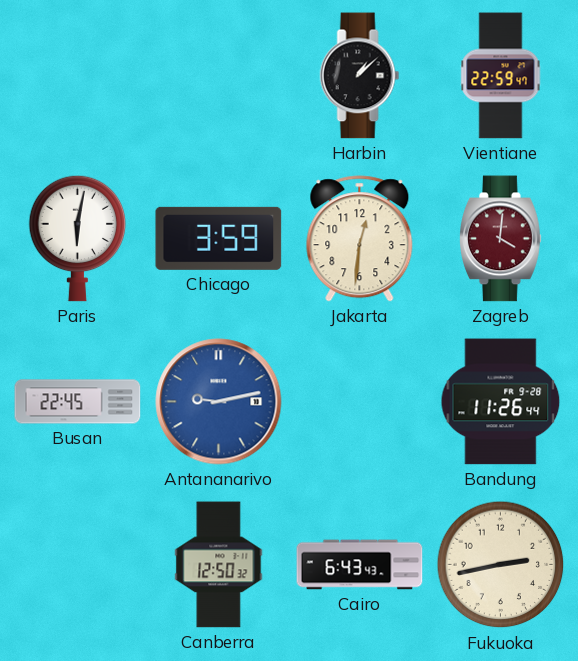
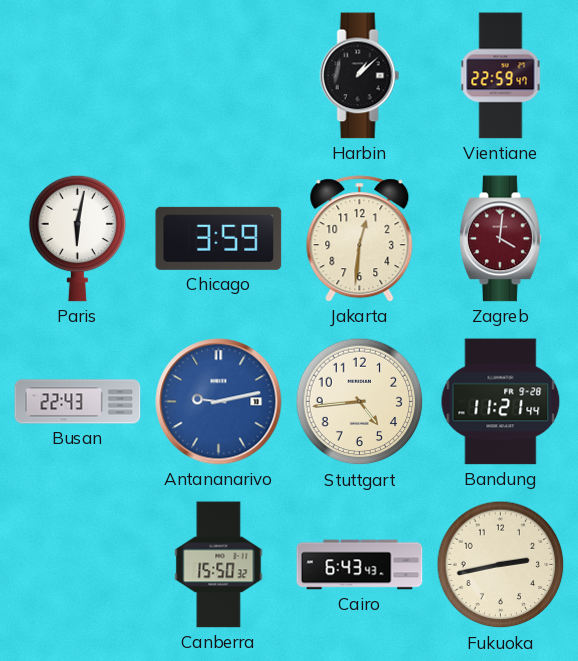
Busan: 22:45 -> 22:43
Stuttgart: none -> 4:44
Bandung: 11:26 -> 11:21
Canberra: 12:50 -> 15:50
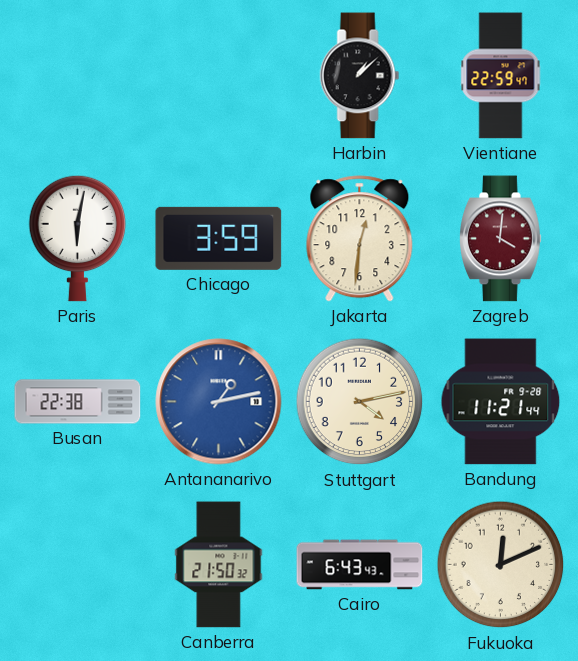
Busan: 22:43 -> 22:38
Antananarivo: 9:13 -> 1:13
Stuttgart: 4:44 -> 4:13
Canberra: 15:50 -> 21:50
Fukuoka: 2:43 -> 12:11
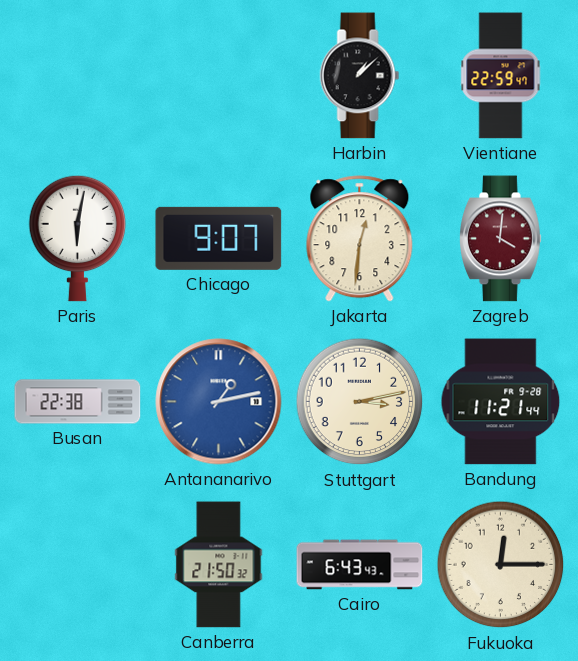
Chicago: 3:59 -> 9:07
Stuttgart: 4:13 -> 3:13
Fukuoka: 12:11 -> 12:15
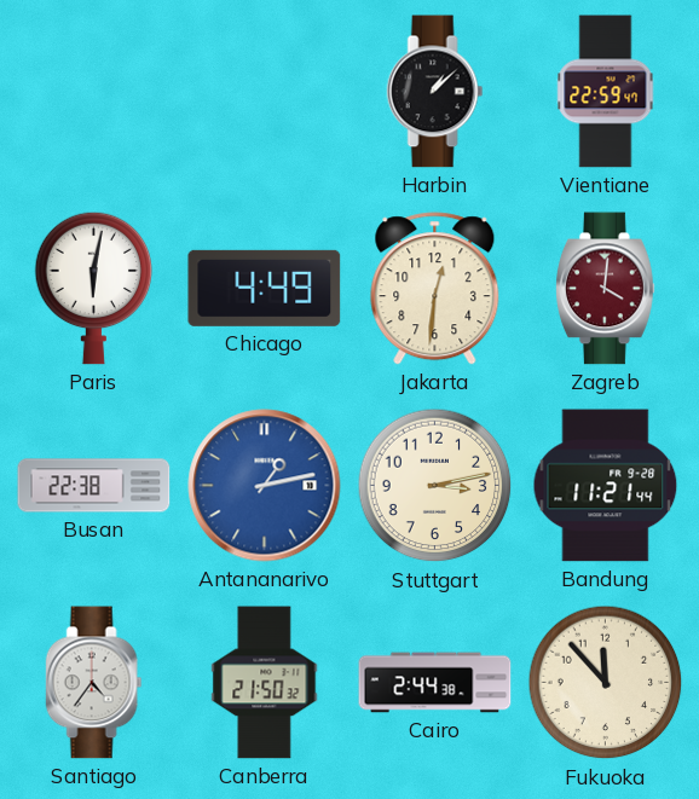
Chicago: 9:07 -> 4:49
Santiago: none -> 4:36
Cairo: 6:43 -> 2:44
Fukuoka: 12:15 -> 11:53
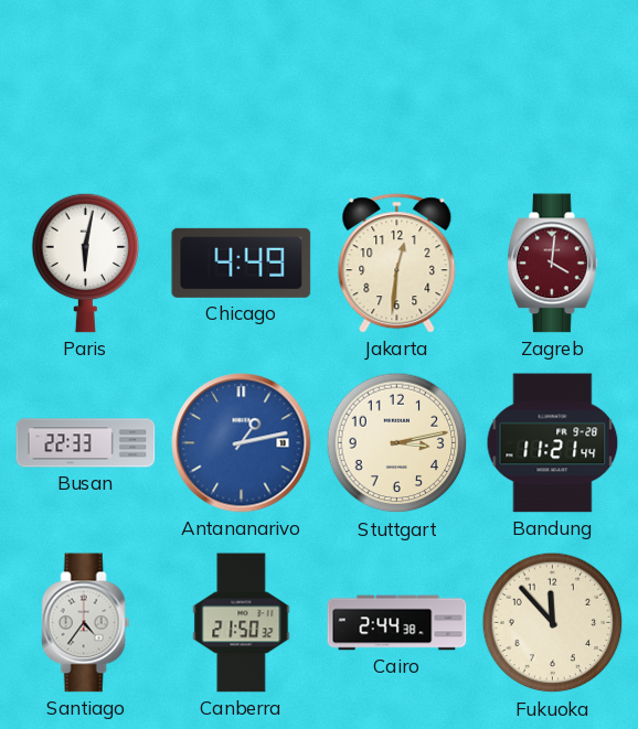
Harbin: 1:08 -> none
Vientiane: 22:59 -> none
Busan: 22:38 -> 22:33
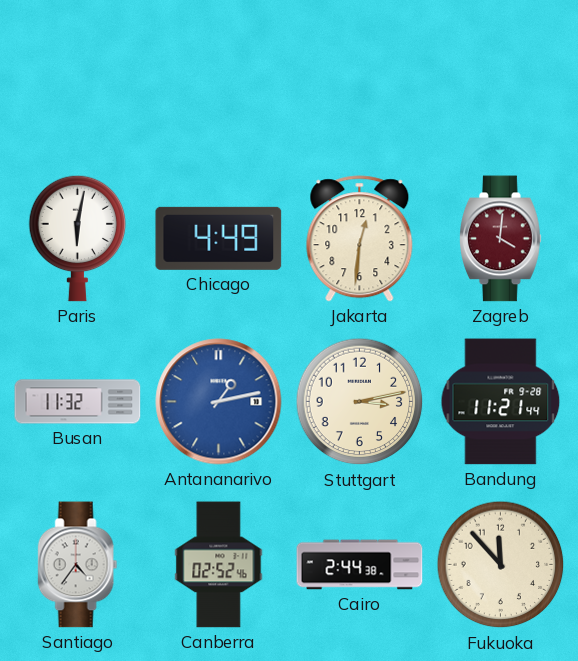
Busan: 22:33 -> 11:32
Canberra: 21:50 -> 02:52
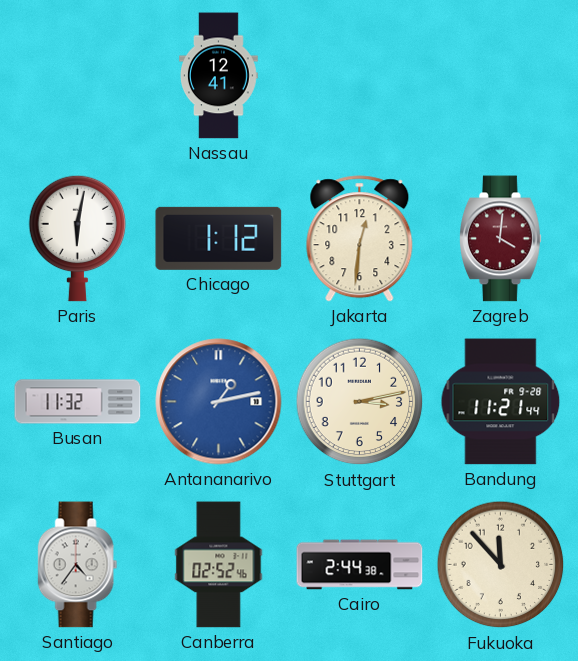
Nassau: none -> 12:41
Chicago: 4:49 -> 1:12
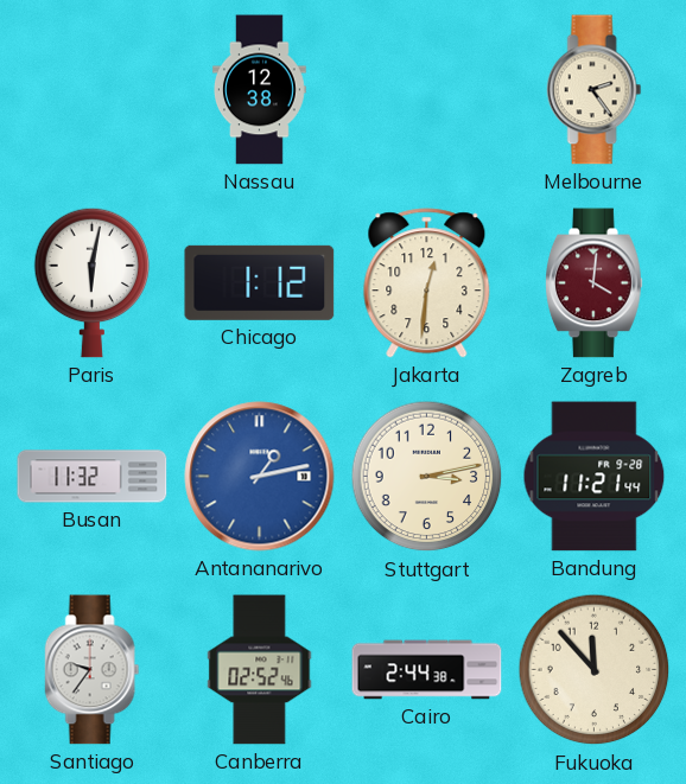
Nassau: 12:41 -> 12:38
Melbourne: none -> 2:24
Santiago: 4:36 -> 9:36
